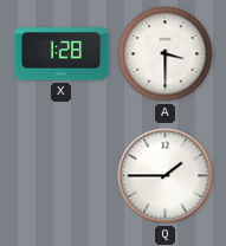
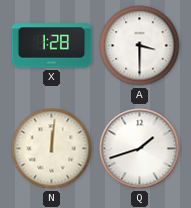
N: none -> 12:01
Q: 1:45 -> 1:42
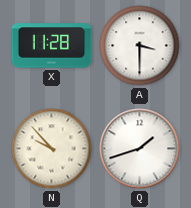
X: 1:28 -> 11:28
N: 12:01 -> 9:53
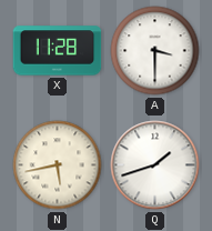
N: 9:53 -> 5:43
